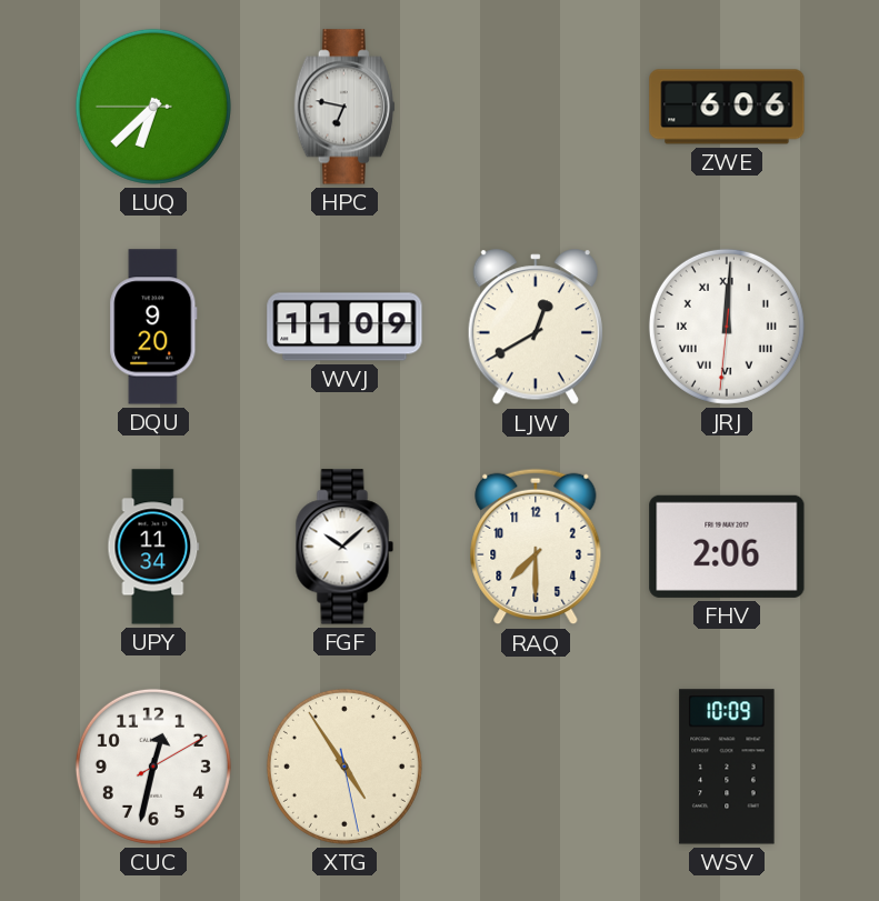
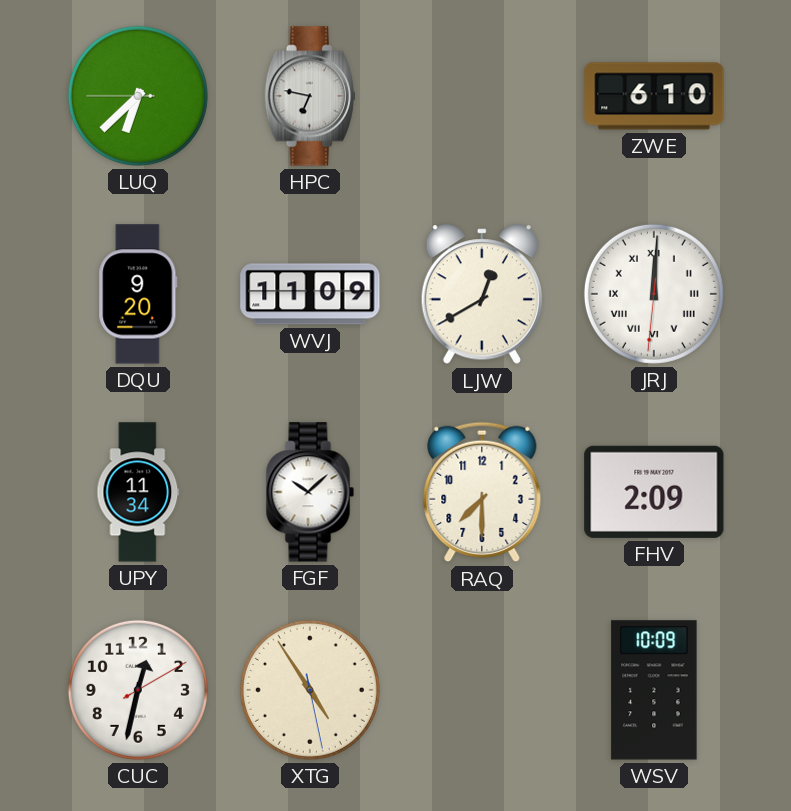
ZWE: 6:06 -> 6:10
FHV: 2:06 -> 2:09
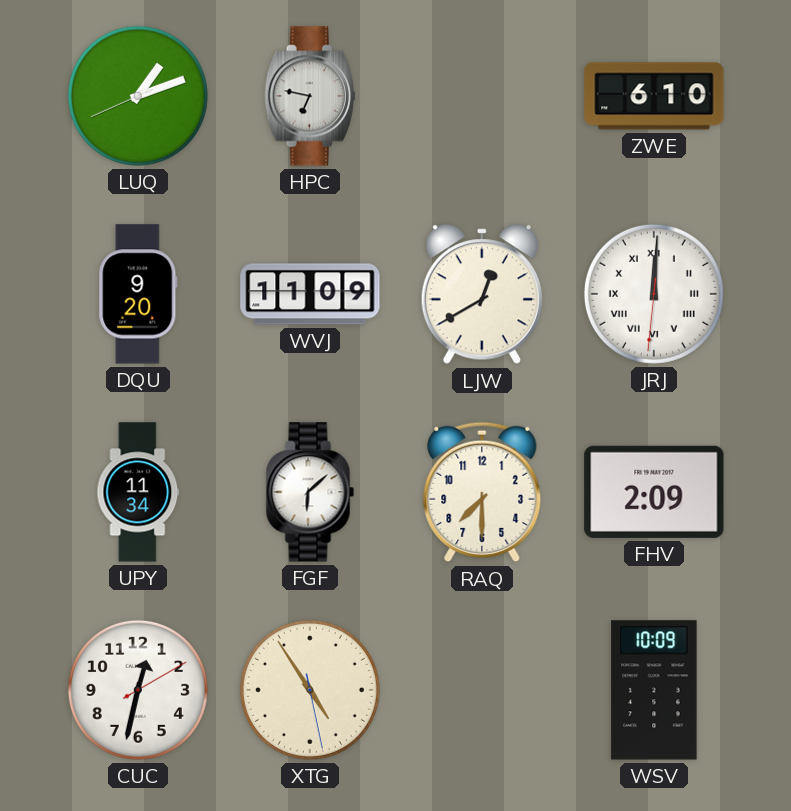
LUQ: 6:37 -> 1:11
FGF: 10:08 -> 6:08
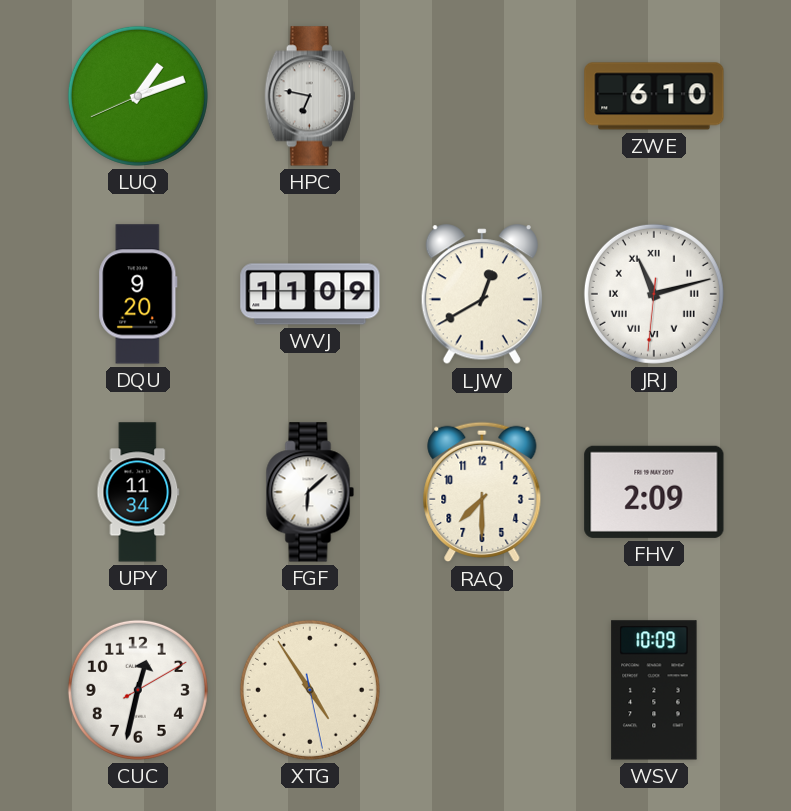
JRJ: 12:00 -> 11:12
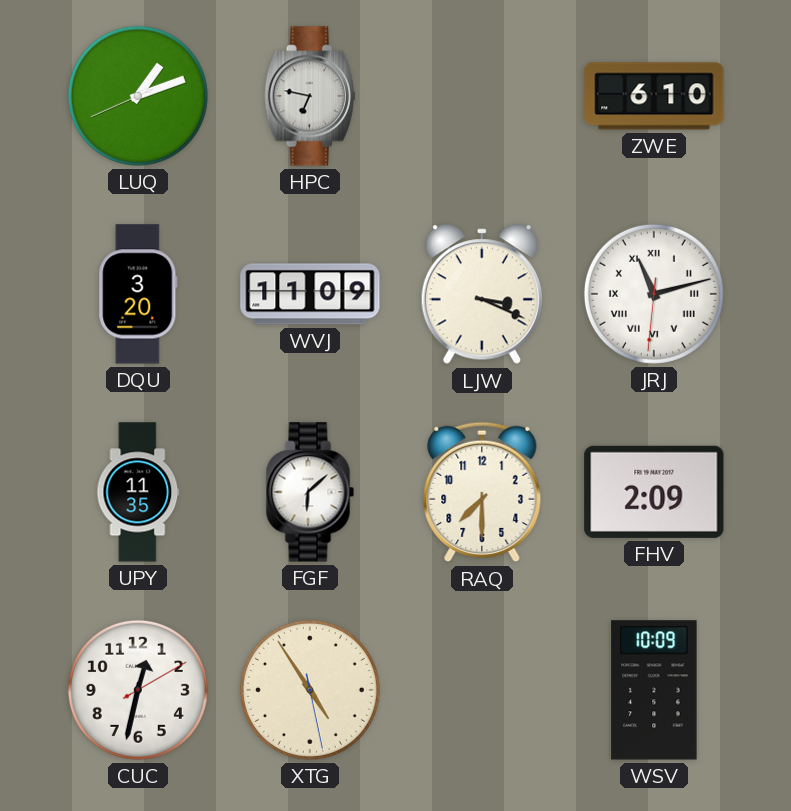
DQU: 9:20 -> 3:20
LJW: 12:40 -> 3:19
UPY: 11:34 -> 11:35
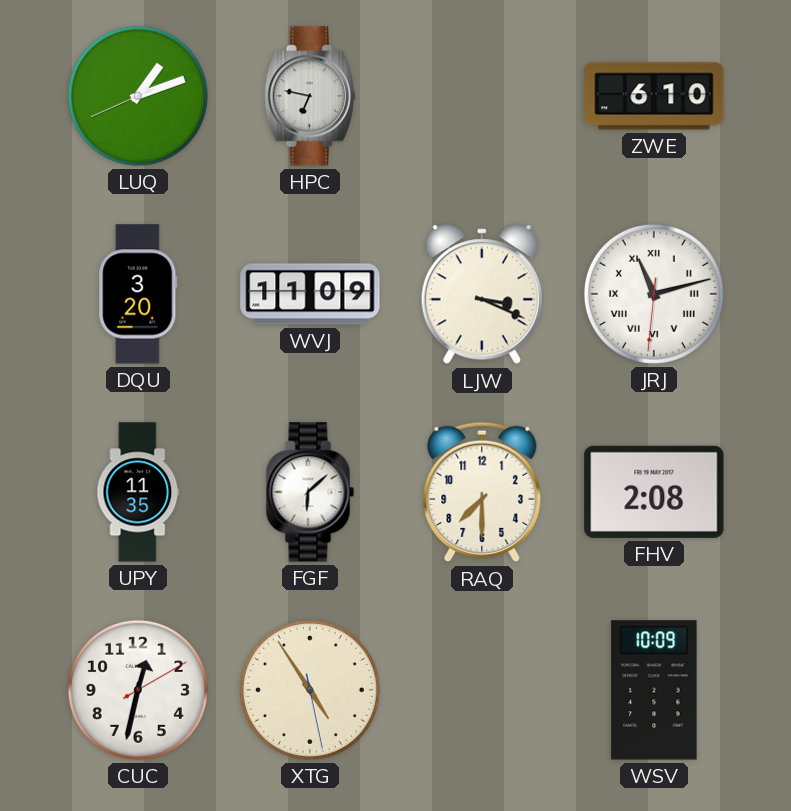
FHV: 2:09 -> 2:08
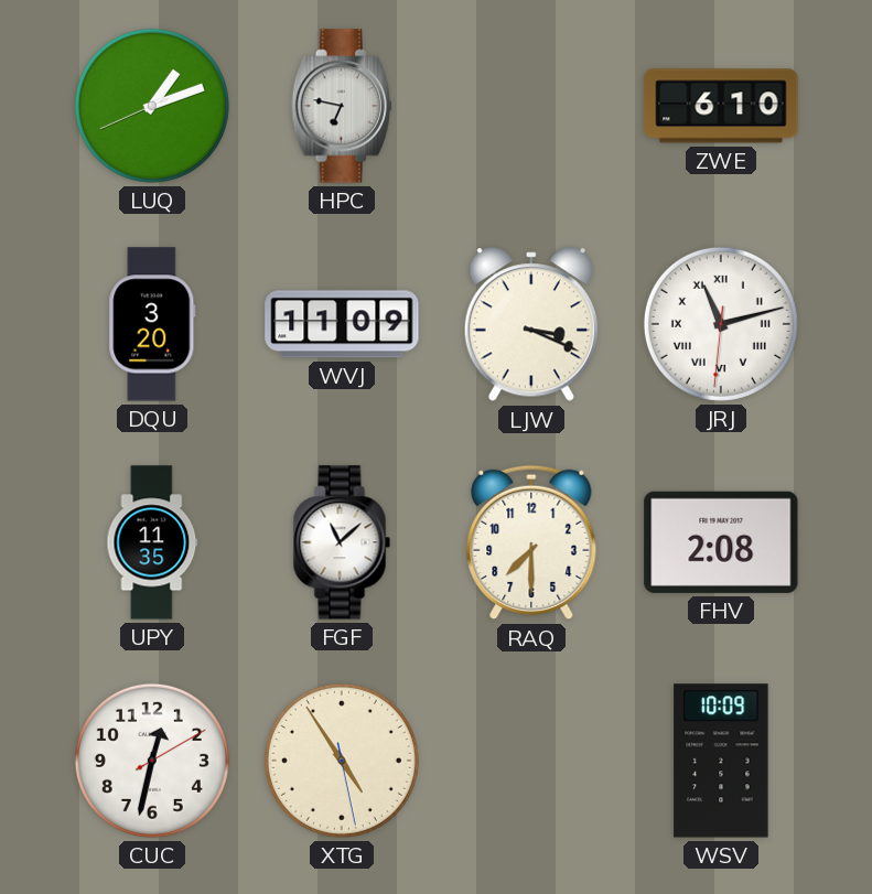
FGF: 6:08 -> 11:08
